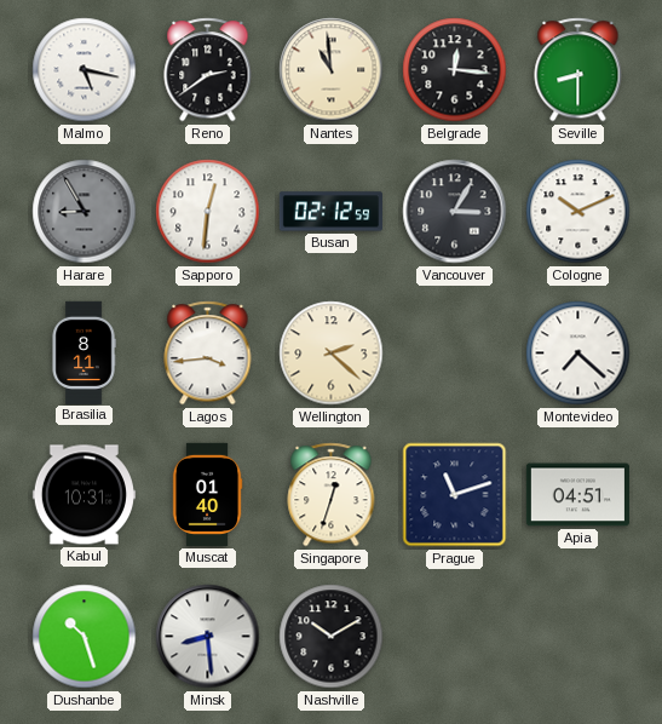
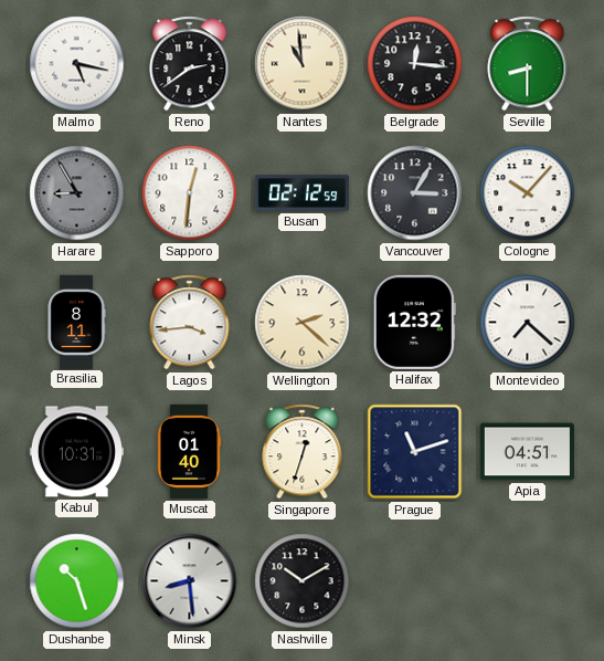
Cologne: 10:11 -> 10:07
Halifax: none -> 12:32
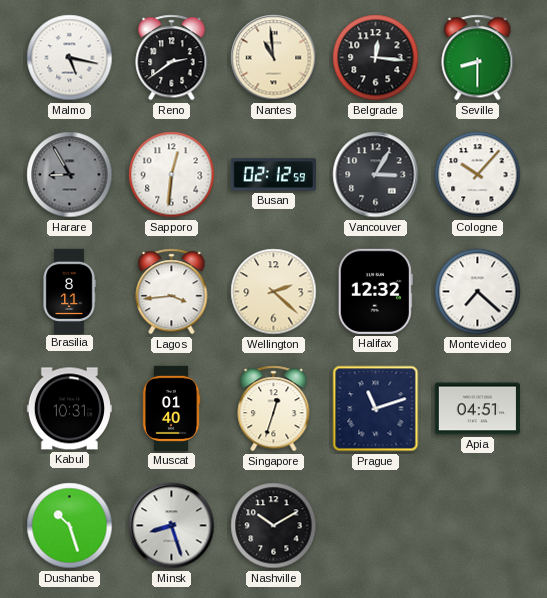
Minsk: 8:29 -> 8:27
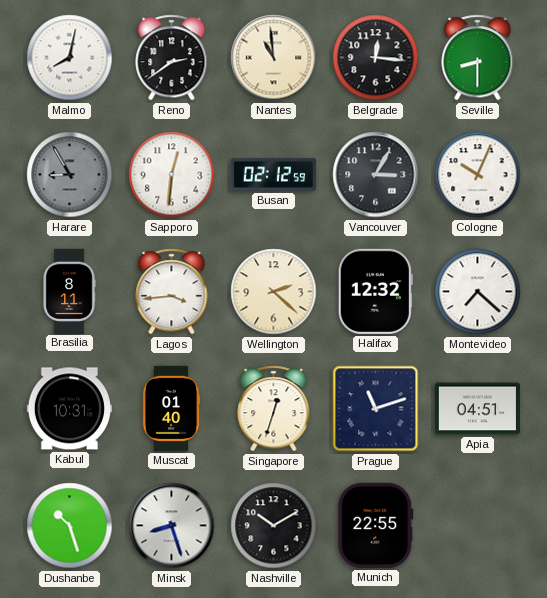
Malmo: 5:17 -> 8:02
Cologne: 10:07 -> 10:04
Munich: none -> 22:55
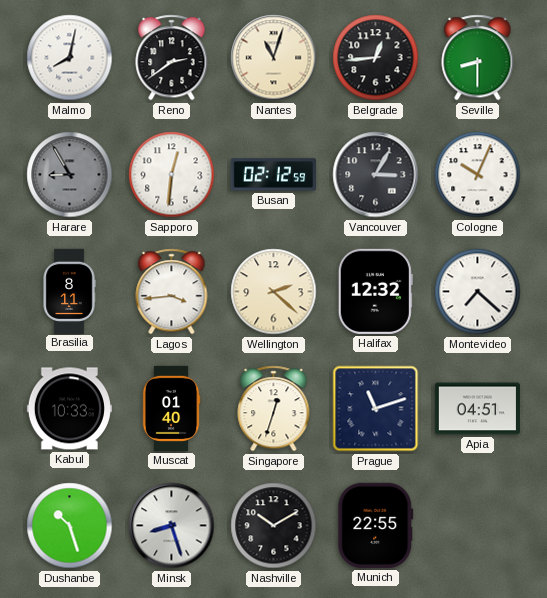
Nantes: 10:59 -> 11:03
Belgrade: 12:16 -> 12:44
Kabul: 10:31 -> 10:33
